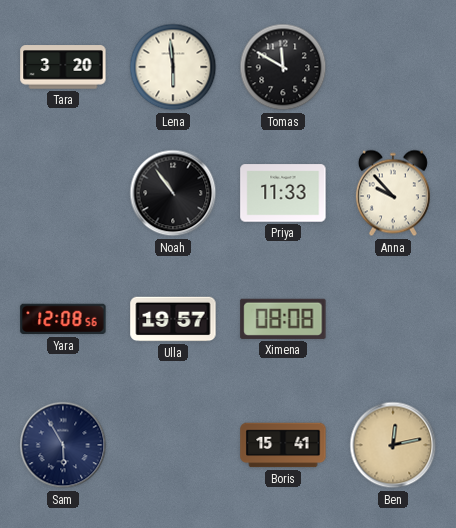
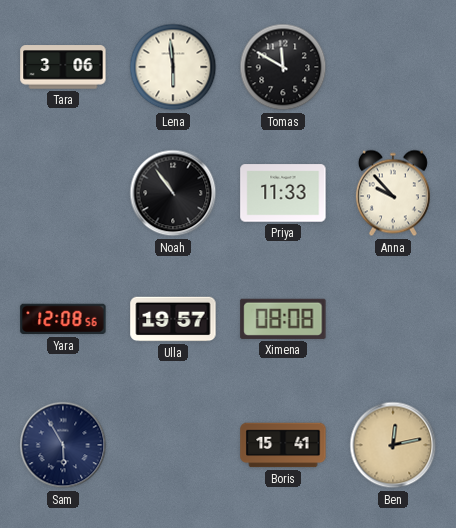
Tara: 3:20 -> 3:06
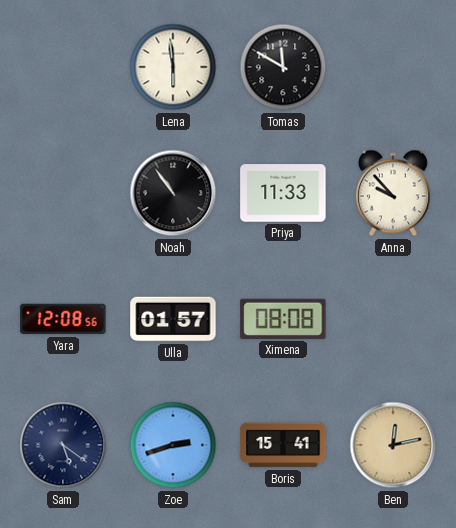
Tara: 3:06 -> none
Ulla: 19:57 -> 01:57
Sam: 5:55 -> 5:21
Zoe: none -> 2:42
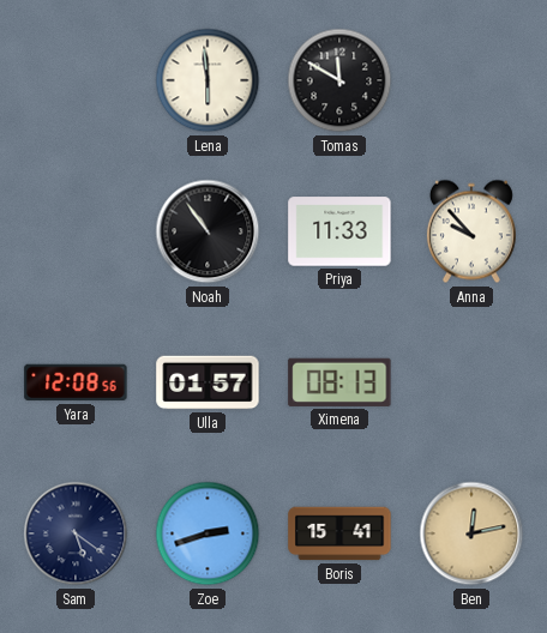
Ximena: 08:08 -> 08:13
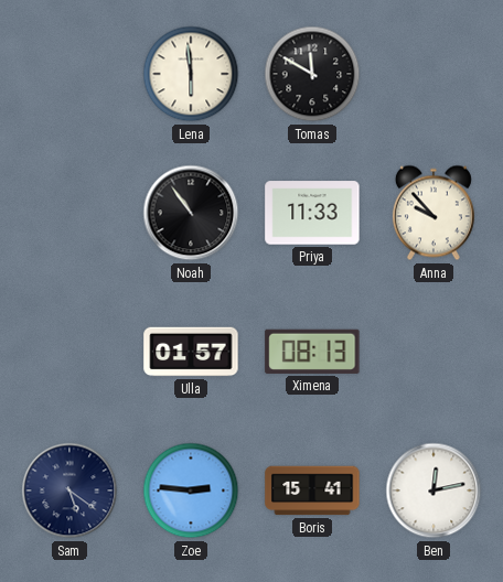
Yara: 12:08 -> none
Zoe: 2:42 -> 2:46
Ben dial: champagne -> white
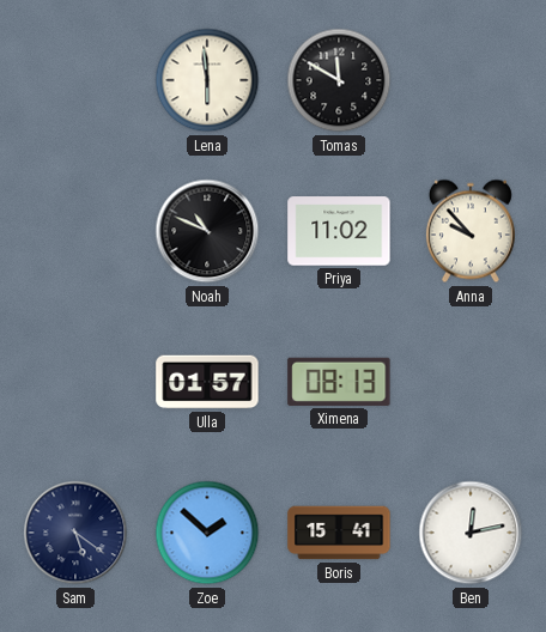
Noah: 10:54 -> 10:49
Priya: 11:33 -> 11:02
Zoe: 2:46 -> 1:52
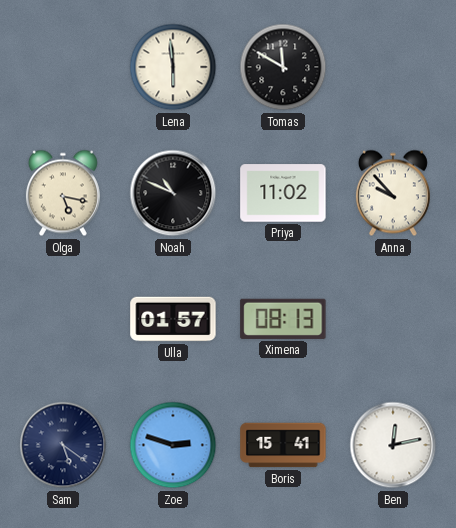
Olga: none -> 5:17
Zoe: 1:52 -> 2:48
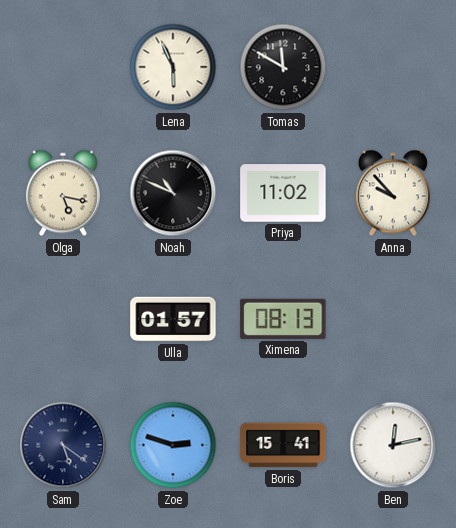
Lena: 5:59 -> 5:56
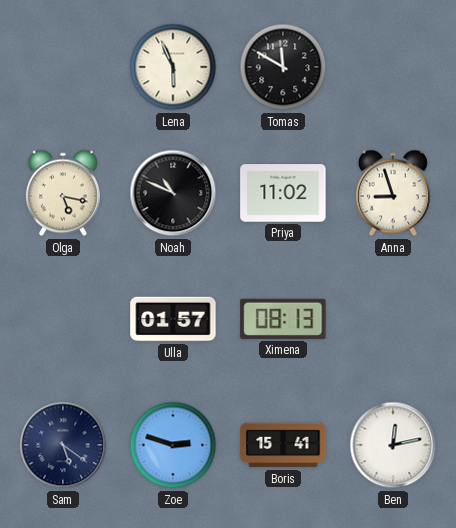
Anna: 9:53 -> 8:57
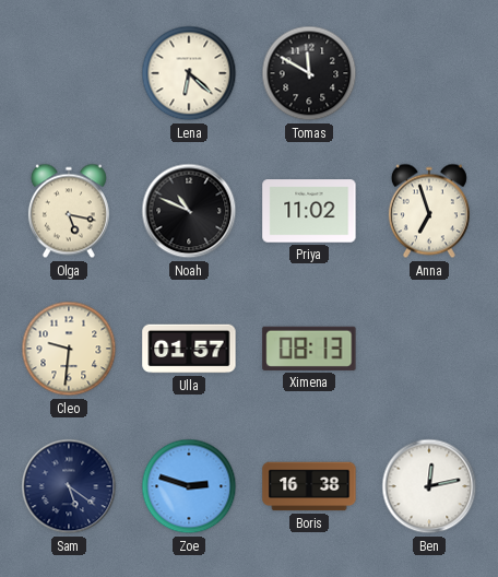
Lena: 5:56 -> 6:22
Anna: 8:57 -> 6:57
Cleo: none -> 9:31
Boris: 15:41 -> 16:38
